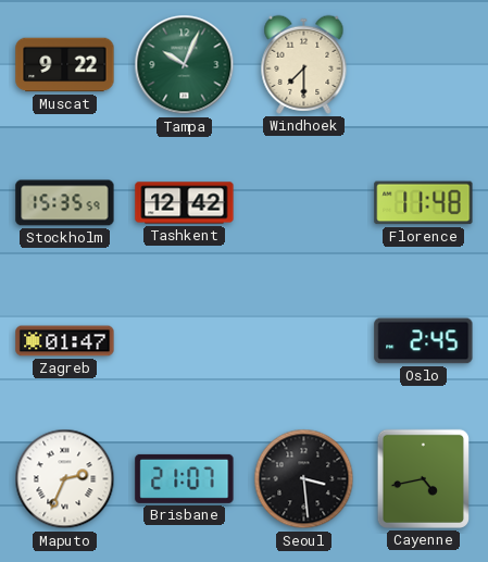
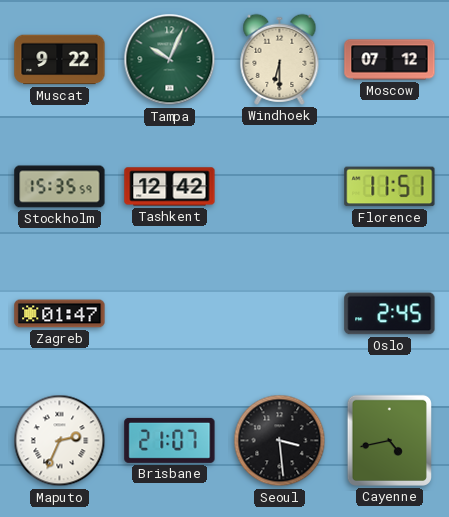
Windhoek: 7:30 -> 6:30
Moscow: none -> 07:12
Florence: 11:48 -> 11:51
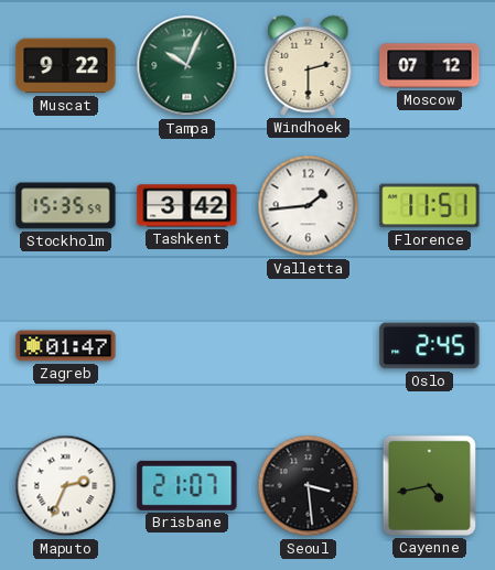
Windhoek: 6:30 -> 2:30
Tashkent: 12:42 -> 3:42
Valletta: none -> 1:44
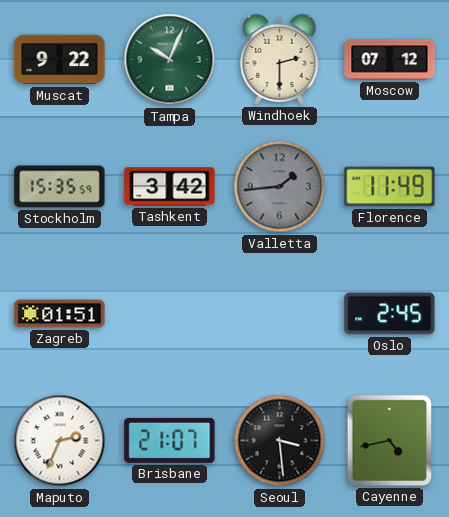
Valletta dial: white -> grey
Florence: 11:51 -> 11:49
Zagreb: 01:47 -> 01:51
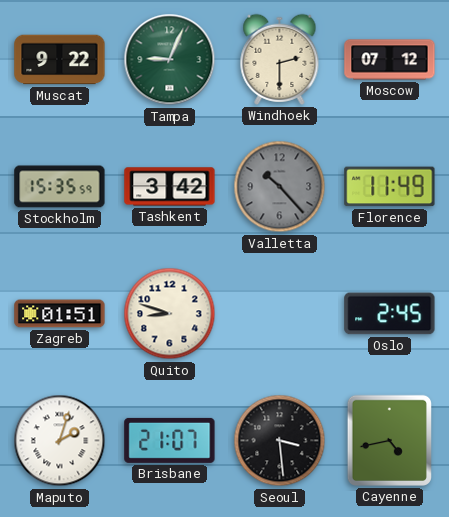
Tampa: 10:04 -> 9:04
Valletta: 1:44 -> 10:23
Quito: none -> 8:48
Maputo: 2:34 -> 2:03
